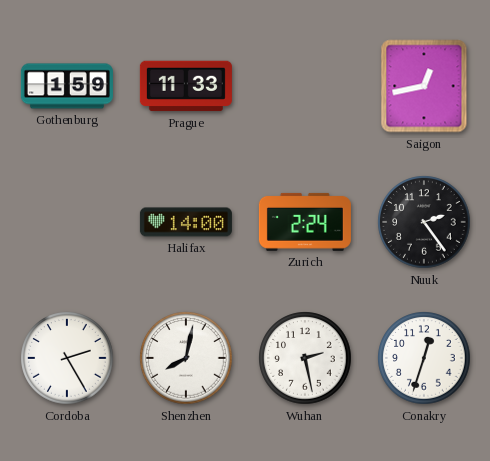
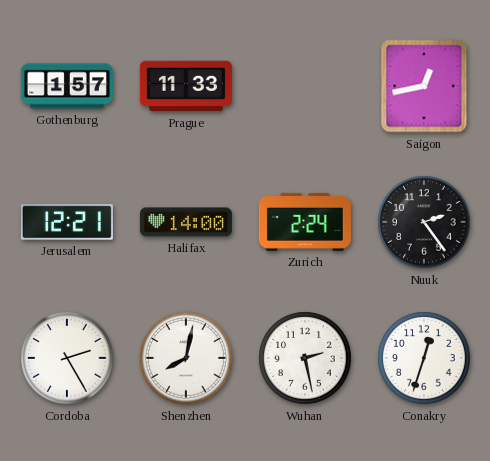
Gothenburg: 1:59 -> 1:57
Jerusalem: none -> 12:21
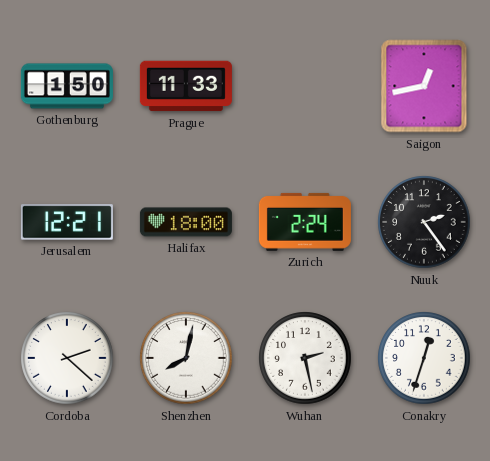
Gothenburg: 1:57 -> 1:50
Halifax: 14:00 -> 18:00
Cordoba: 2:25 -> 2:22
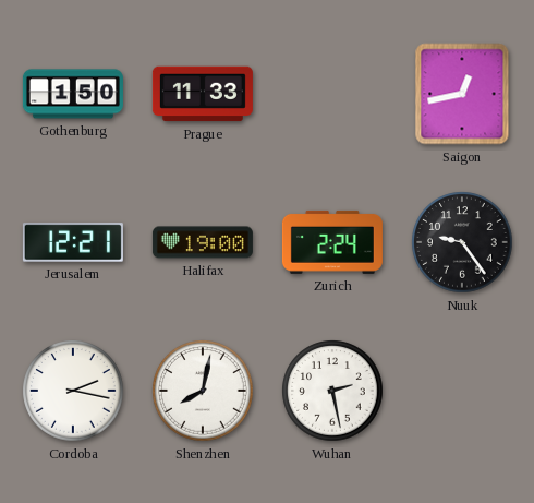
Halifax: 18:00 -> 19:00
Nuuk: 2:24 -> 9:24
Cordoba: 2:22 -> 2:17
Conakry: 12:33 -> none
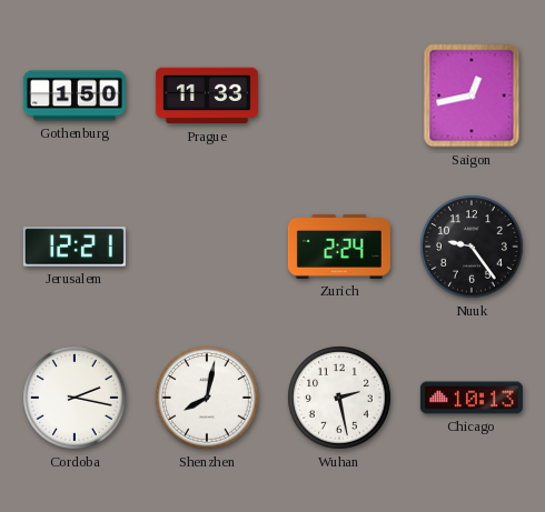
Halifax: 19:00 -> none
Chicago: none -> 10:13
